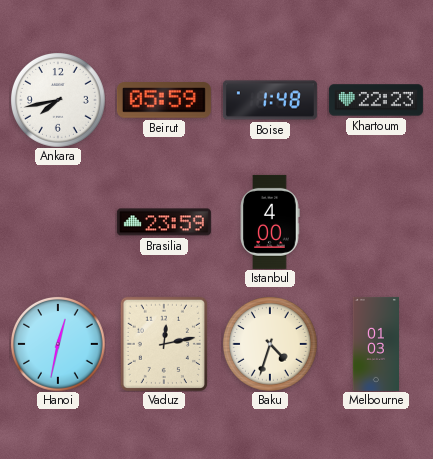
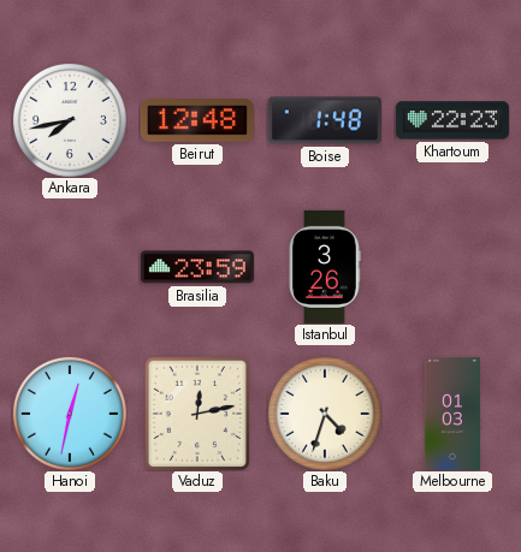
Beirut: 05:59 -> 12:48
Istanbul: 4:00 -> 3:26
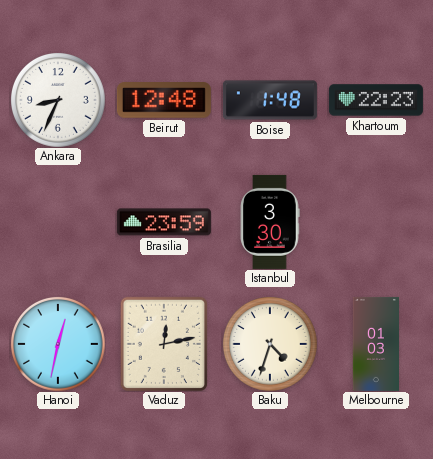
Ankara: 7:43 -> 8:34
Istanbul: 3:26 -> 3:30
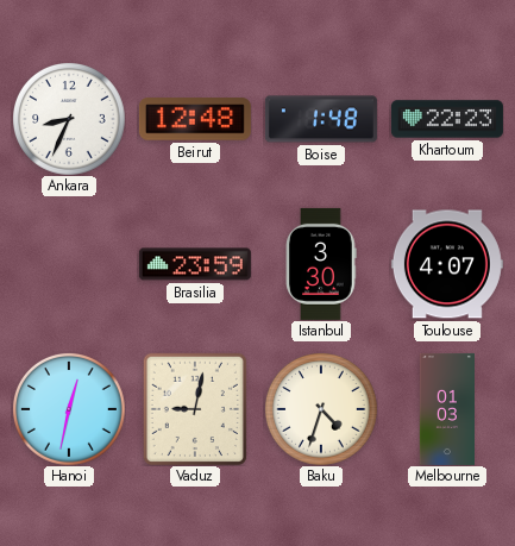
Toulouse: none -> 4:07
Vaduz: 12:13 -> 9:02
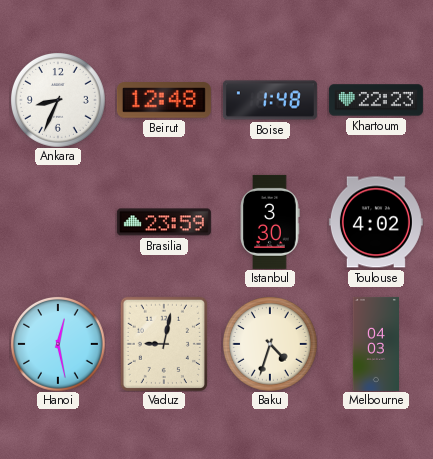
Toulouse: 4:07 -> 4:02
Hanoi: 12:32 -> 12:28
Melbourne: 01:03 -> 04:03
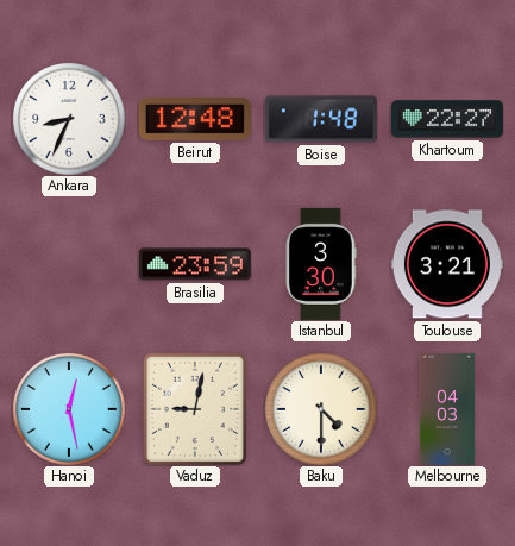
Khartoum: 22:23 -> 22:27
Toulouse: 4:02 -> 3:21
Baku: 4:33 -> 4:30
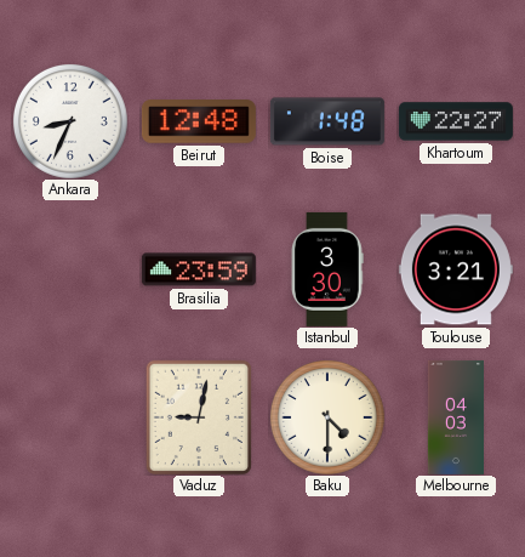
Hanoi: 12:28 -> none
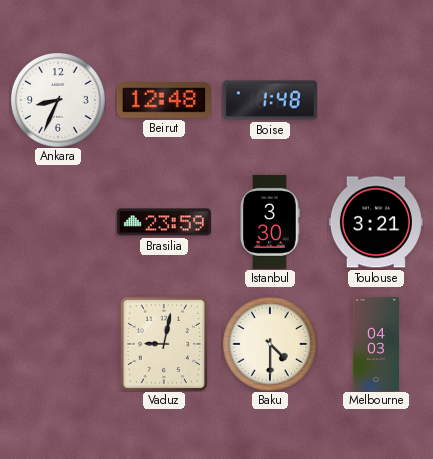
Khartoum: 22:27 -> none
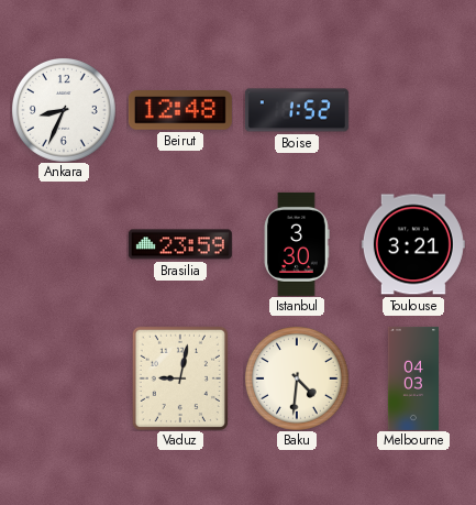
Boise: 1:48 -> 1:52
Baku: 4:30 -> 4:31
